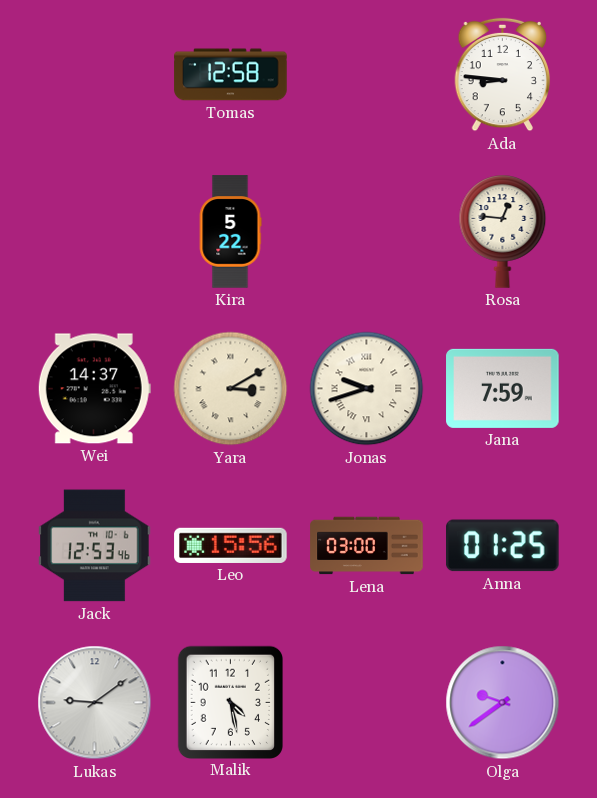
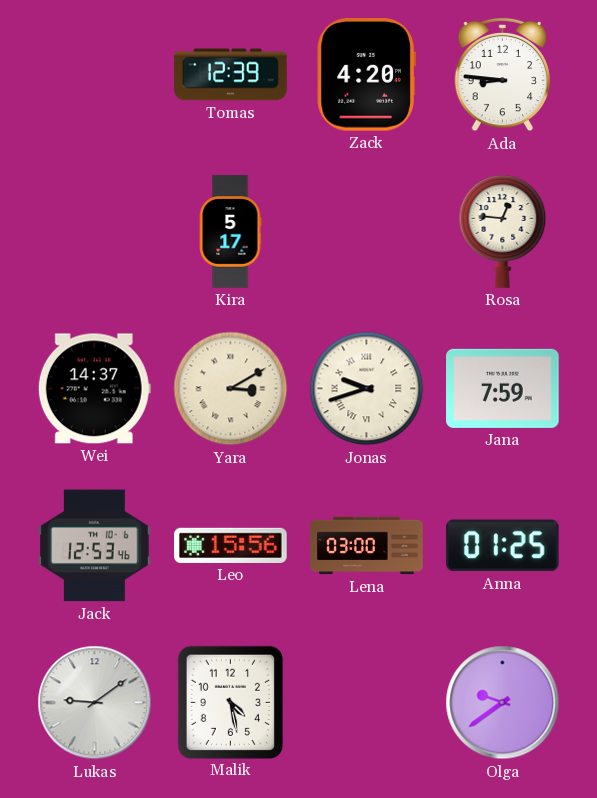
Tomas: 12:58 -> 12:39
Zack: none -> 4:20
Kira: 5:22 -> 5:17
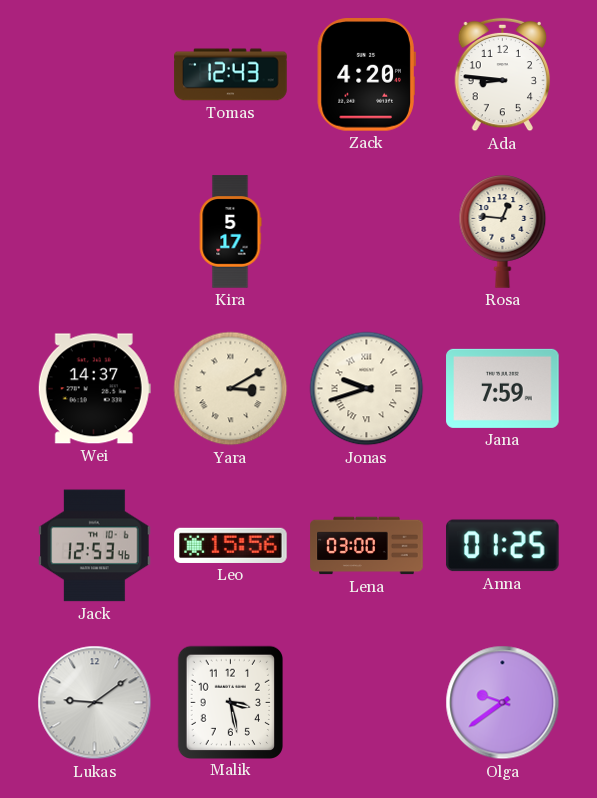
Tomas: 12:39 -> 12:43
Malik: 4:28 -> 3:28
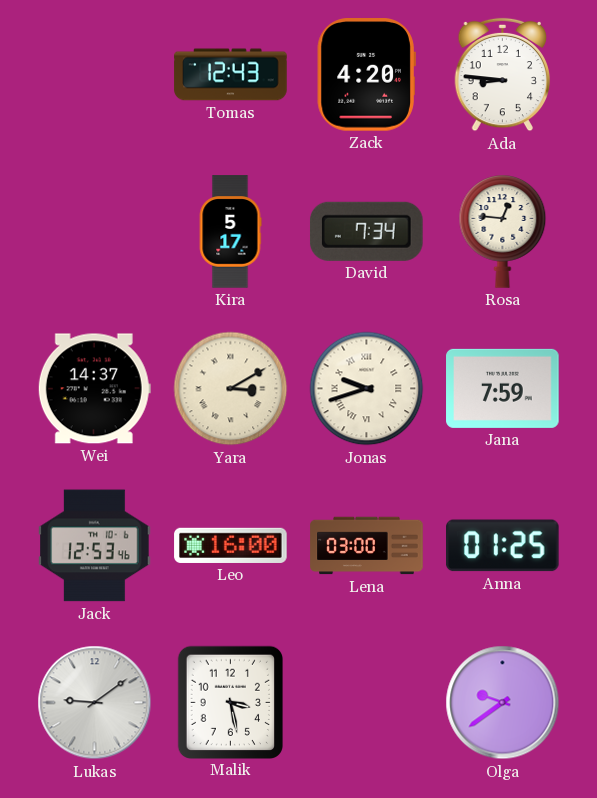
David: none -> 7:34
Leo: 15:56 -> 16:00
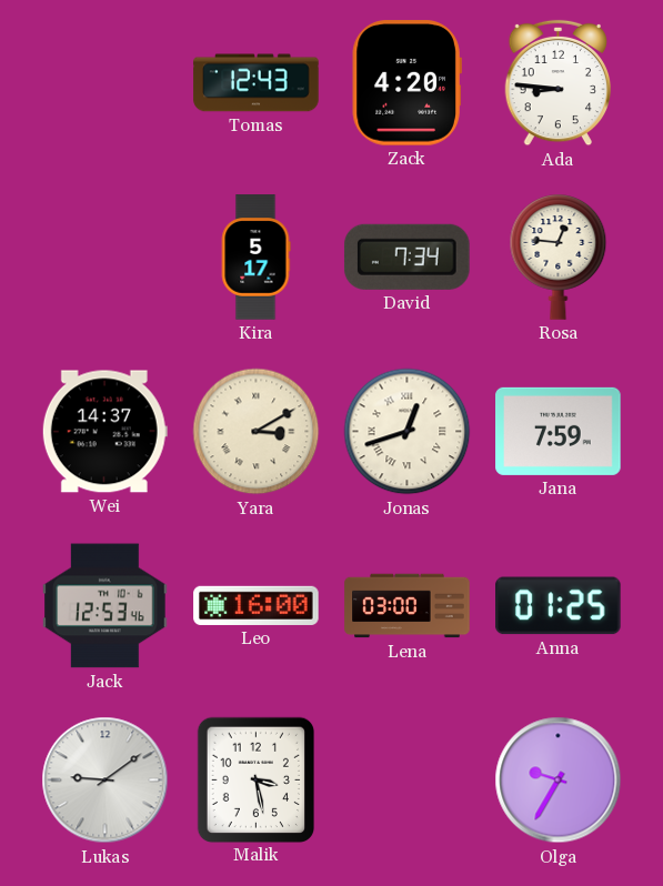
Jonas: 9:42 -> 12:42
Olga: 9:39 -> 9:35
